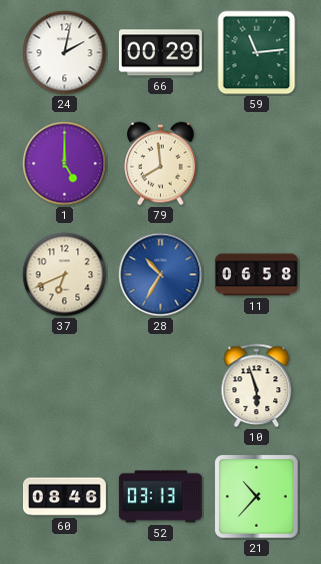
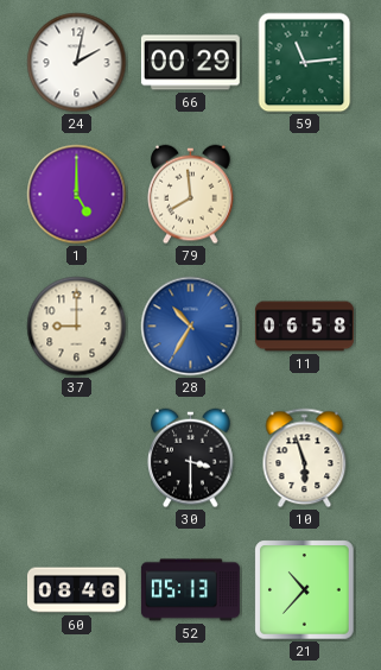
37: 6:41 -> 9:00
30: none -> 3:30
52: 03:13 -> 05:13
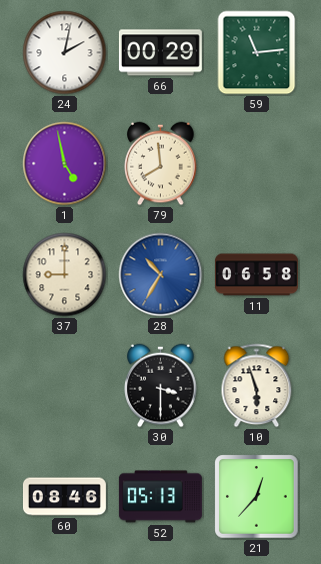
1: 5:00 -> 4:58
21: 10:37 -> 12:37
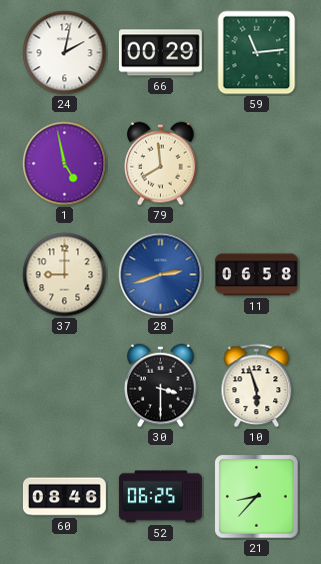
28: 10:35 -> 2:42
52: 05:13 -> 06:25
21: 12:37 -> 8:37
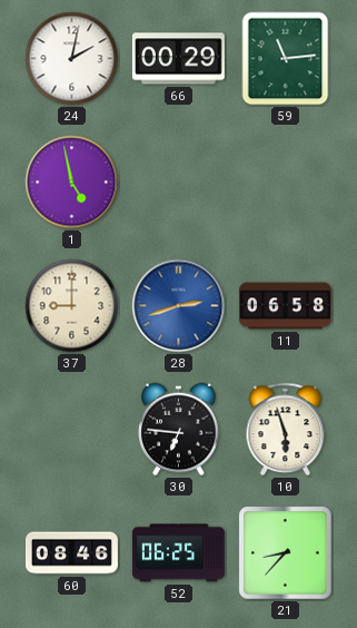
79: 7:59 -> none
30: 3:30 -> 6:46
